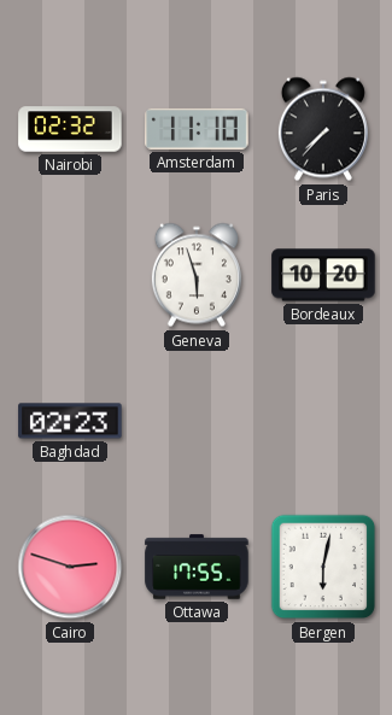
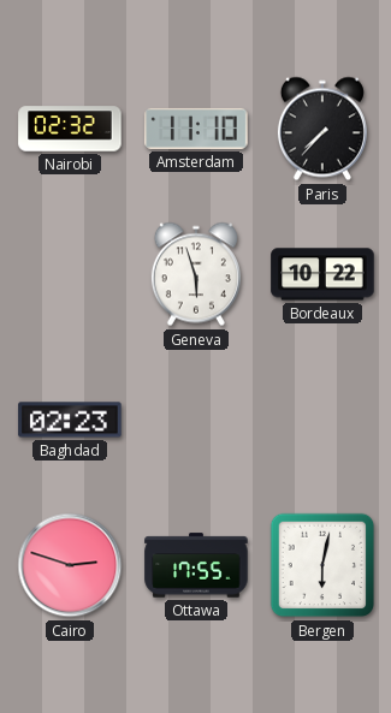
Bordeaux: 10:20 -> 10:22
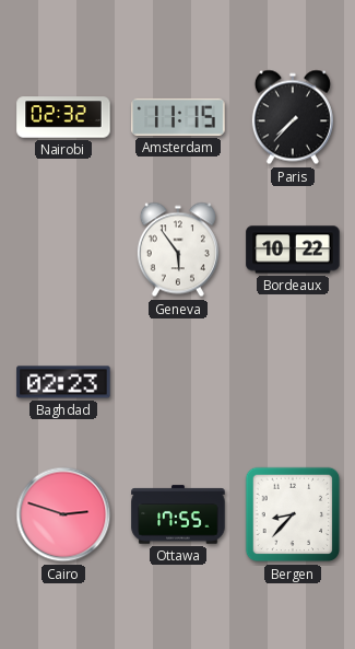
Amsterdam: 11:10 -> 11:15
Geneva: 5:57 -> 5:54
Bergen: 6:02 -> 8:37
